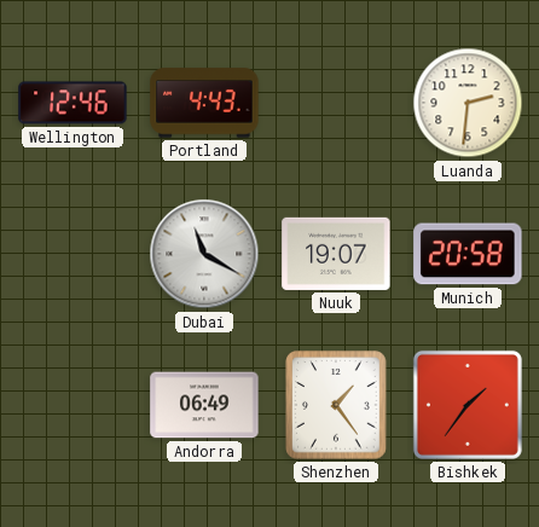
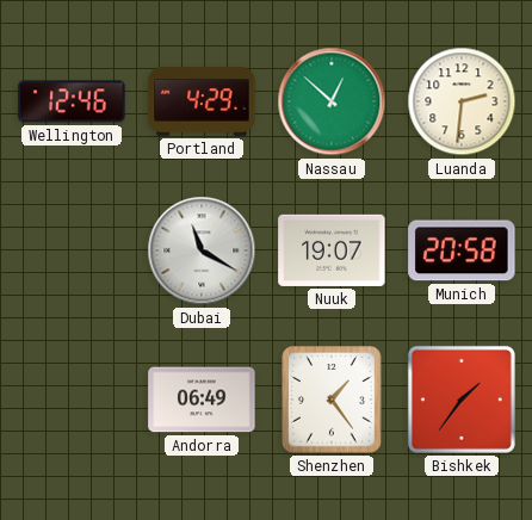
Portland: 4:43 -> 4:29
Nassau: none -> 12:52
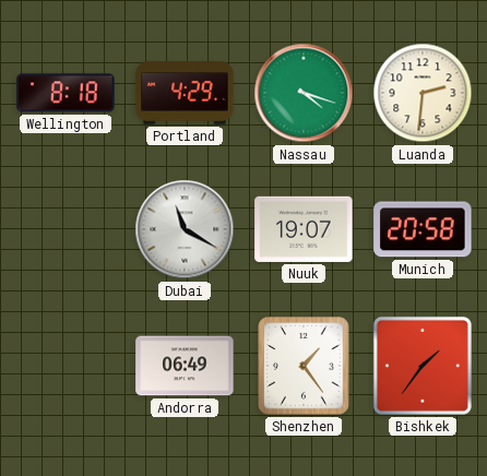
Wellington: 12:46 -> 8:18
Nassau: 12:52 -> 4:18
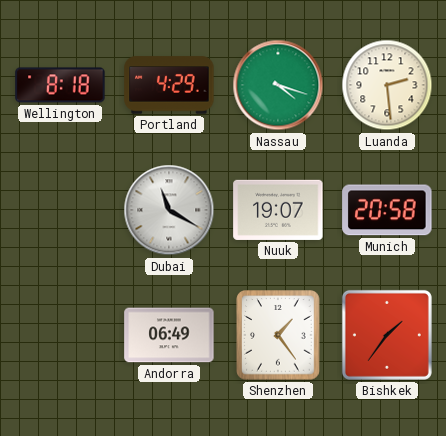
Luanda: 2:31 -> 2:29
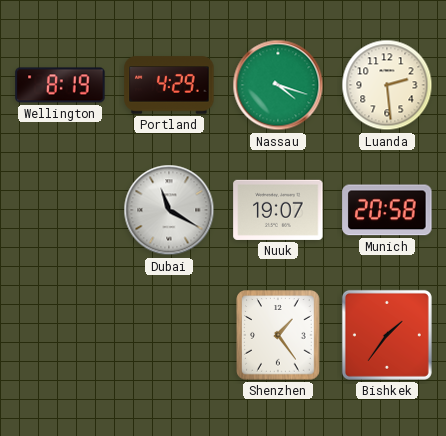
Wellington: 8:18 -> 8:19
Andorra: 06:49 -> none
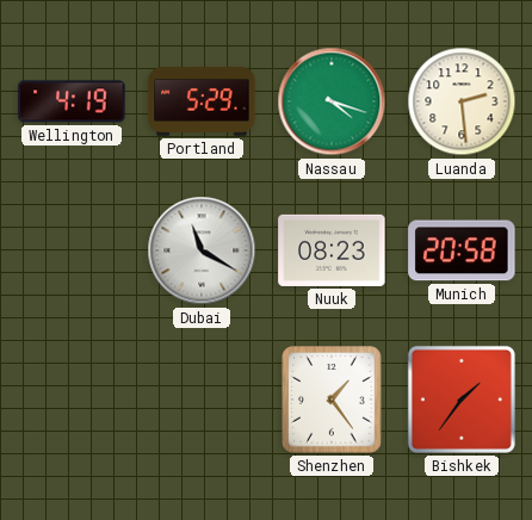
Wellington: 8:19 -> 4:19
Portland: 4:29 -> 5:29
Nuuk: 19:07 -> 08:23
